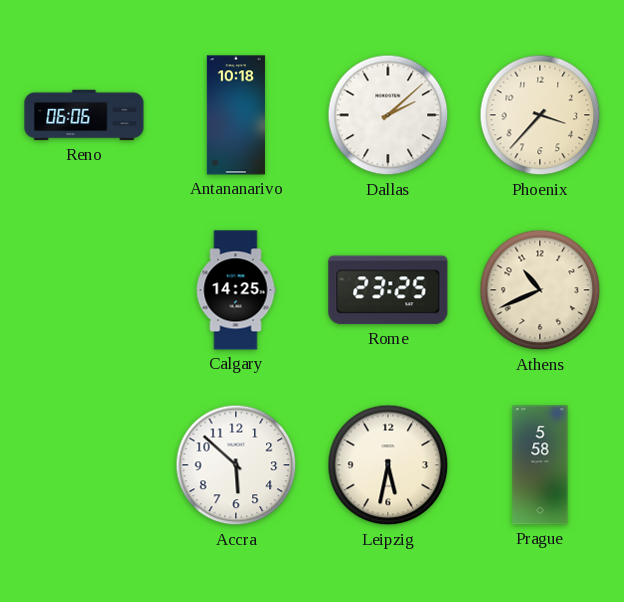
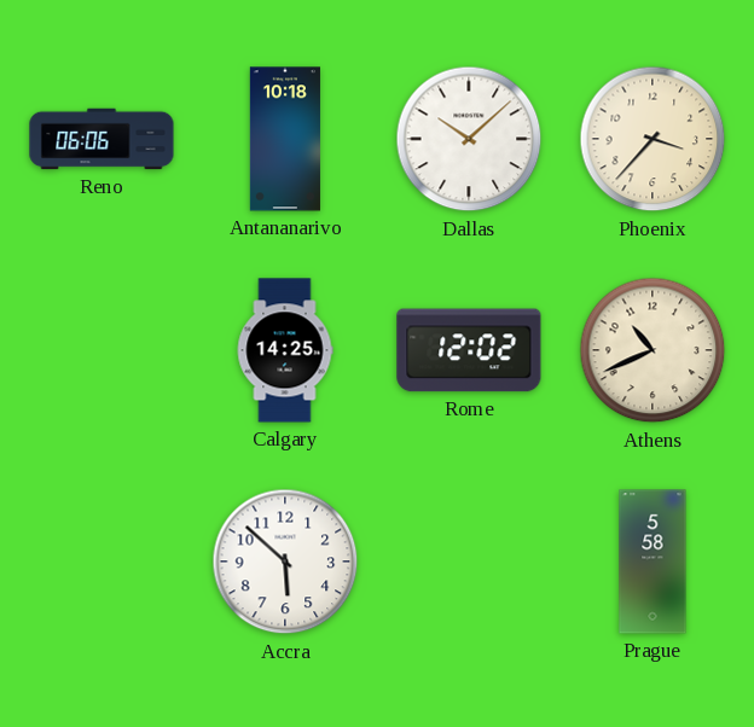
Dallas: 2:08 -> 10:08
Rome: 23:25 -> 12:02
Leipzig: 5:32 -> none
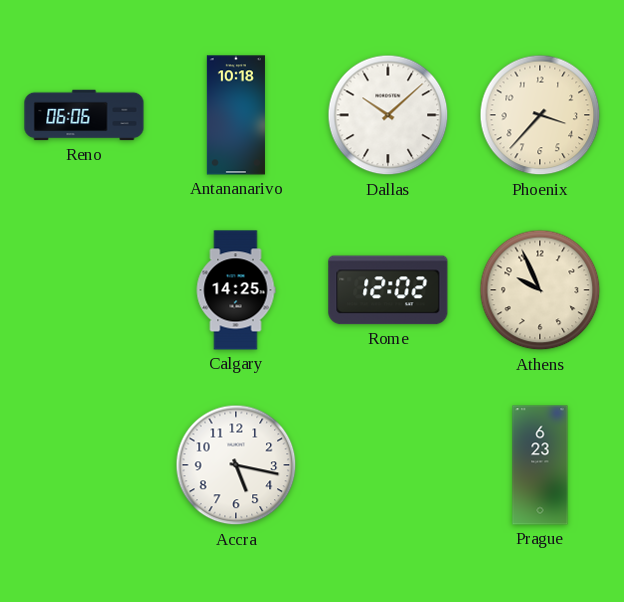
Athens: 10:41 -> 9:56
Accra: 5:52 -> 5:17
Prague: 5:58 -> 6:23
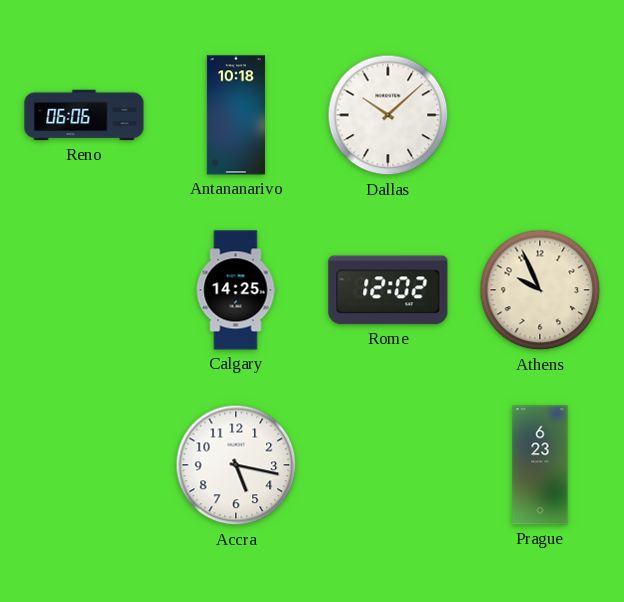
Phoenix: 3:37 -> none
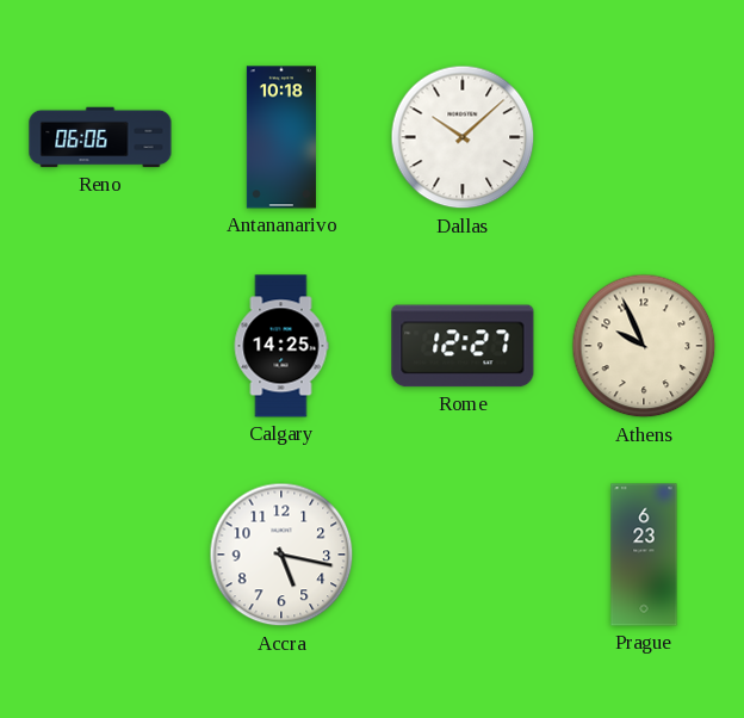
Rome: 12:02 -> 12:27
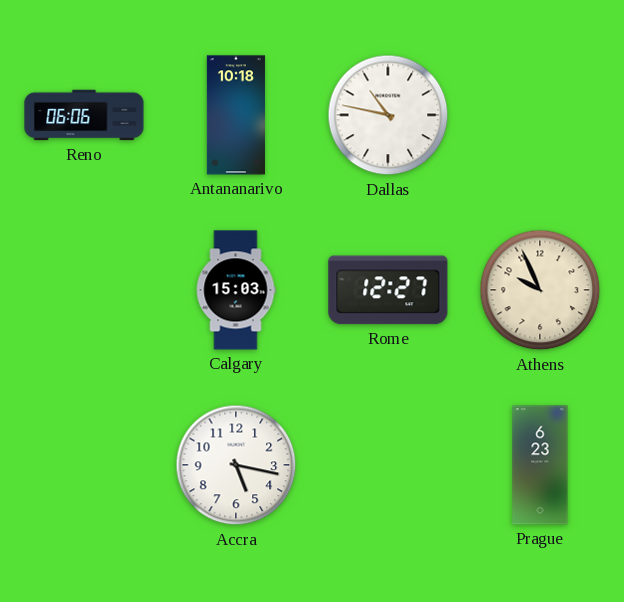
Dallas: 10:08 -> 10:47
Calgary: 14:25 -> 15:03
